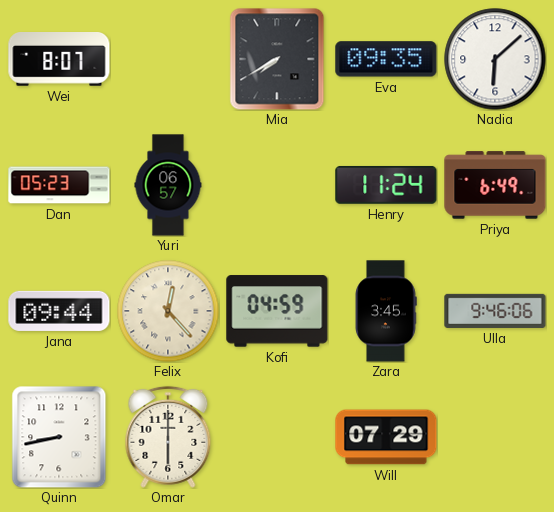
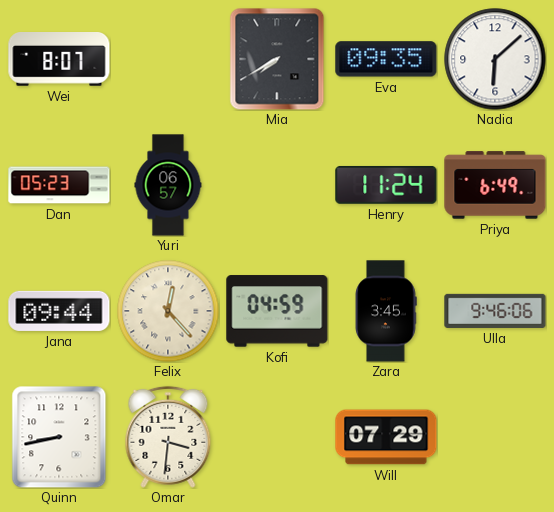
Omar: 6:00 -> 3:31
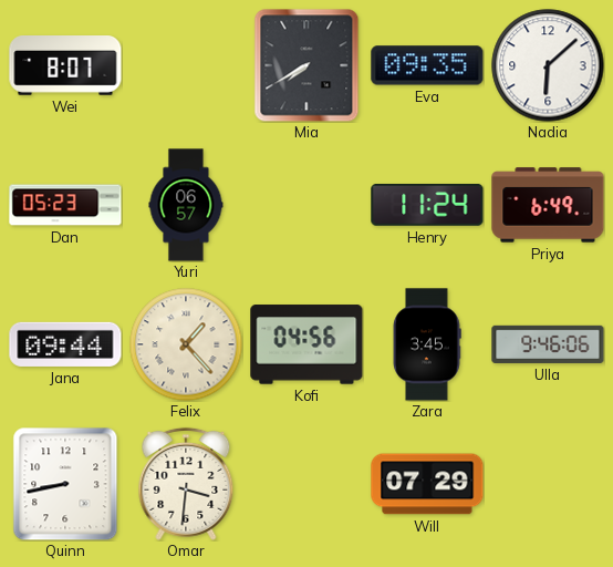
Felix: 12:23 -> 1:23
Kofi: 04:59 -> 04:56
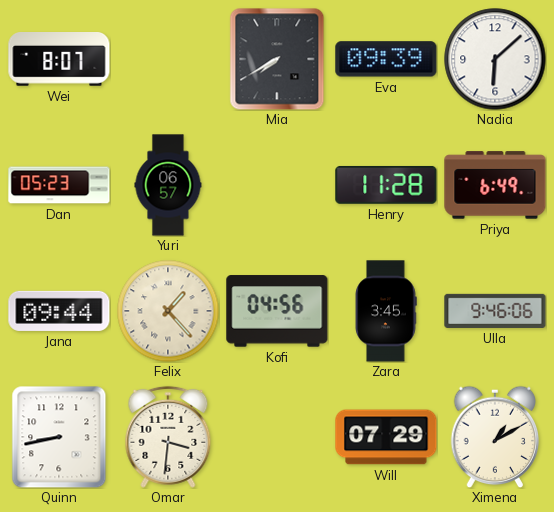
Eva: 09:35 -> 09:39
Henry: 11:24 -> 11:28
Ximena: none -> 1:10
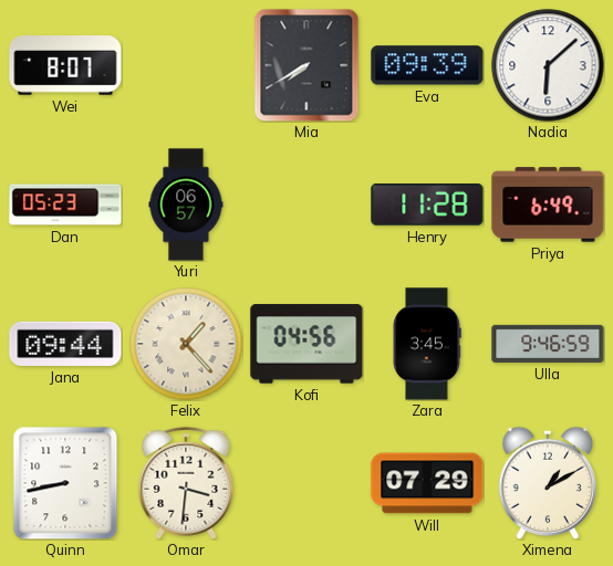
Ulla: 9:46:06 -> 9:46:59
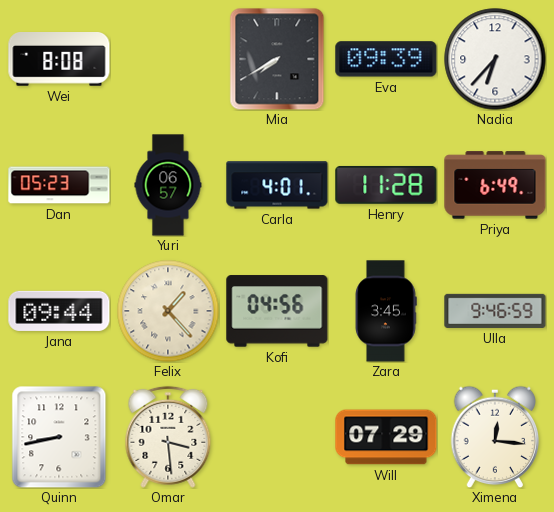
Wei: 8:07 -> 8:08
Nadia: 6:08 -> 6:37
Carla: none -> 4:01
Omar: 3:31 -> 3:29
Ximena: 1:10 -> 12:16
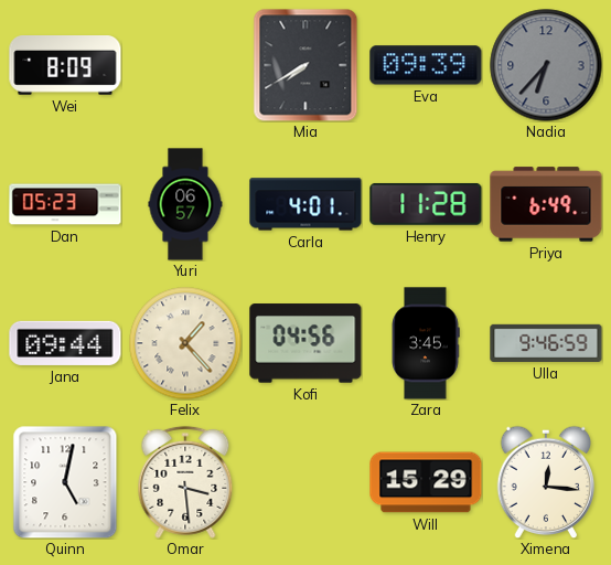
Wei: 8:08 -> 8:09
Nadia dial: white -> grey
Quinn: 8:43 -> 5:02
Will: 07:29 -> 15:29
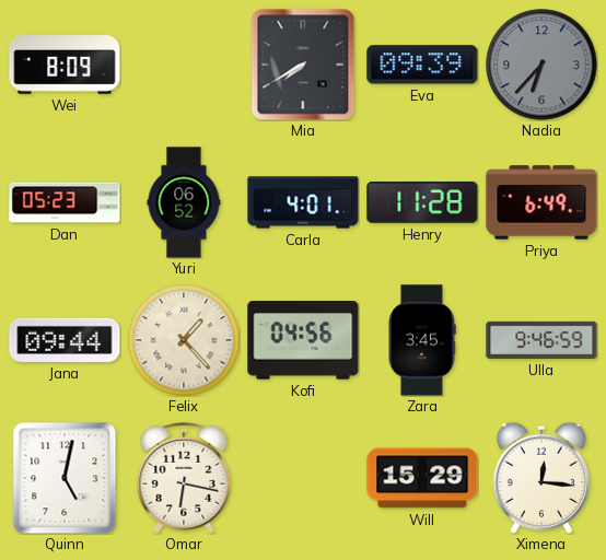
Yuri: 06:57 -> 06:52
Omar: 3:29 -> 6:17
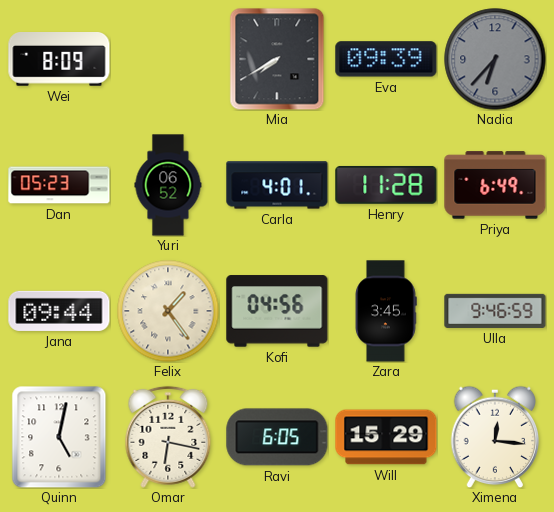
Felix: 1:23 -> 1:24
Ravi: none -> 6:05
